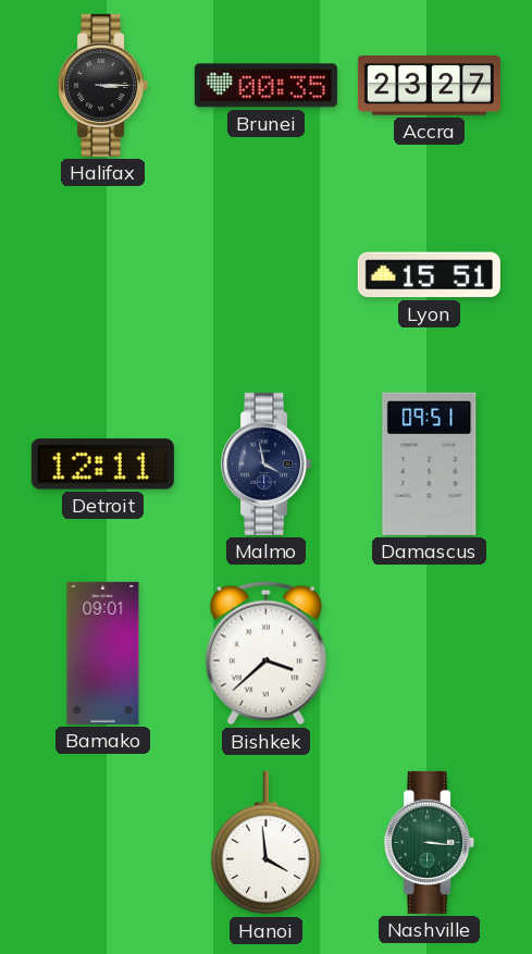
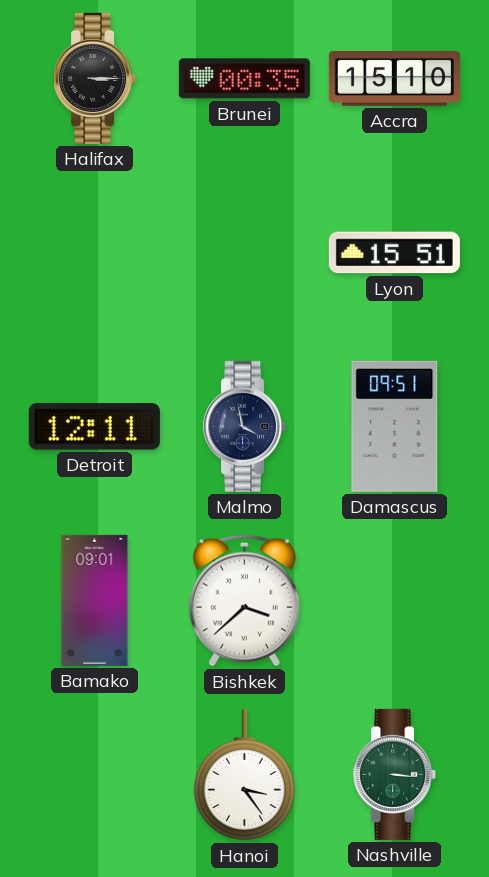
Accra: 23:27 -> 15:10
Hanoi: 3:59 -> 3:24
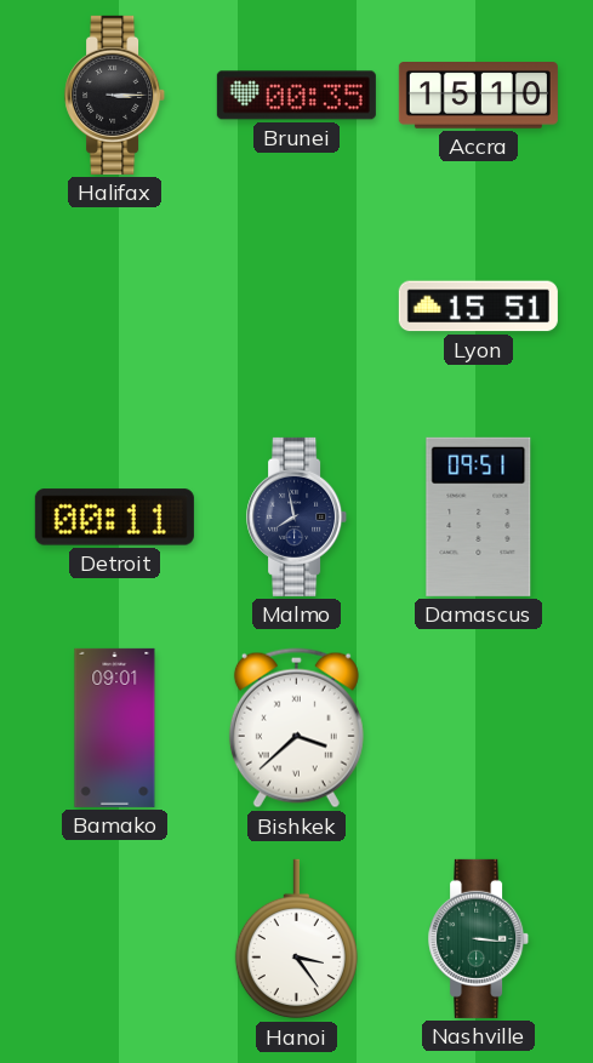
Detroit: 12:11 -> 00:11
Malmo: 3:58 -> 7:58
